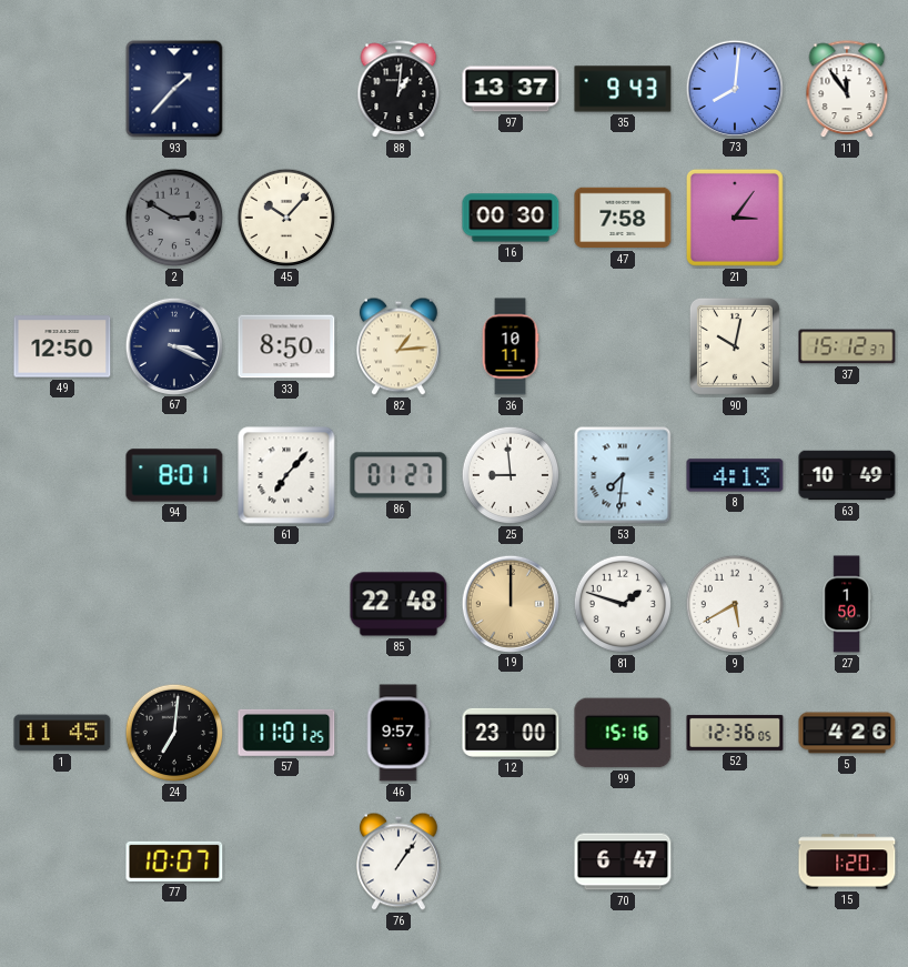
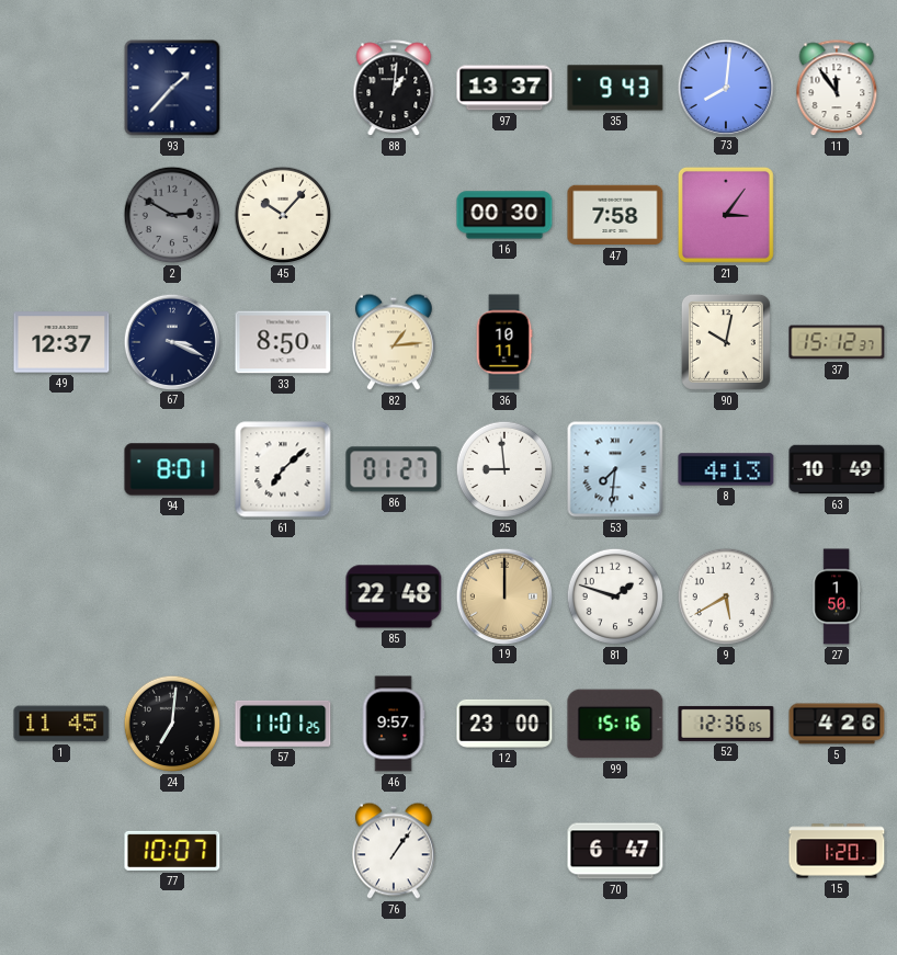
49: 12:50 -> 12:37
61: 7:07 -> 7:08
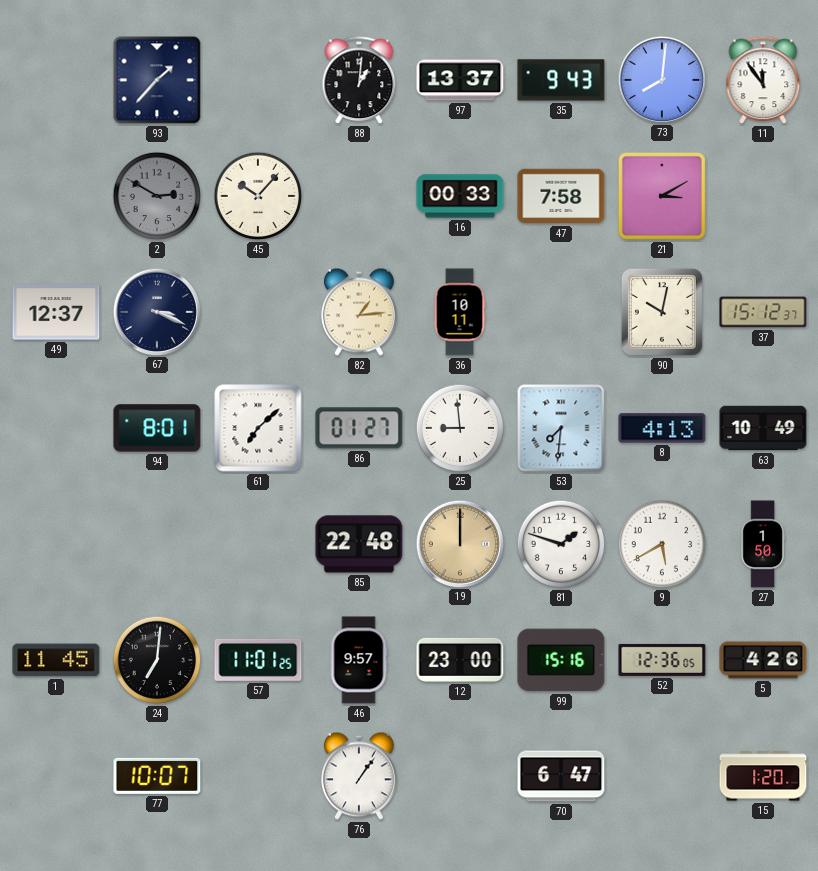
16: 00:30 -> 00:33
21: 3:06 -> 3:10
33: 8:50 -> none
